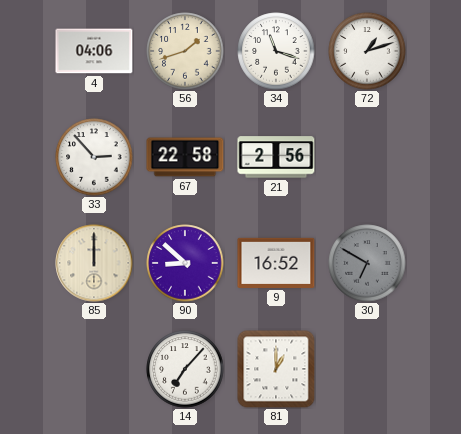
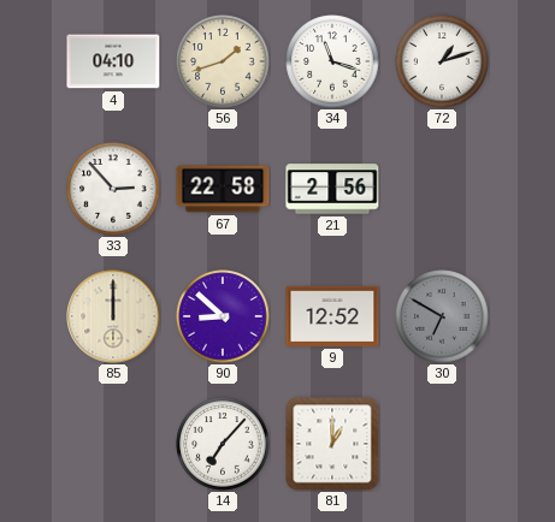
4: 04:06 -> 04:10
9: 16:52 -> 12:52
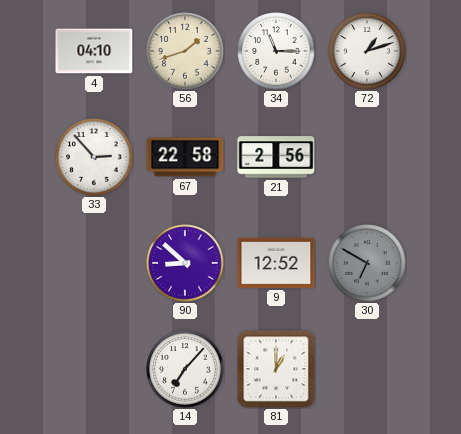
34: 11:18 -> 11:15
85: 12:00 -> none
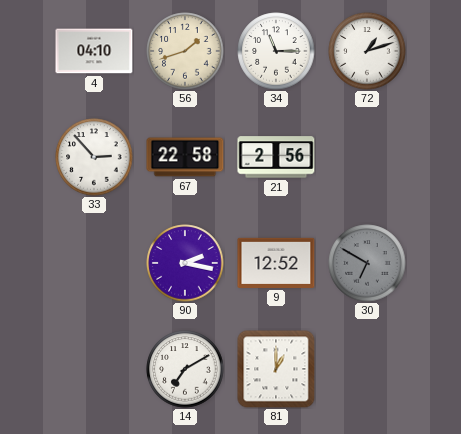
90: 8:52 -> 2:17
14: 7:07 -> 7:10
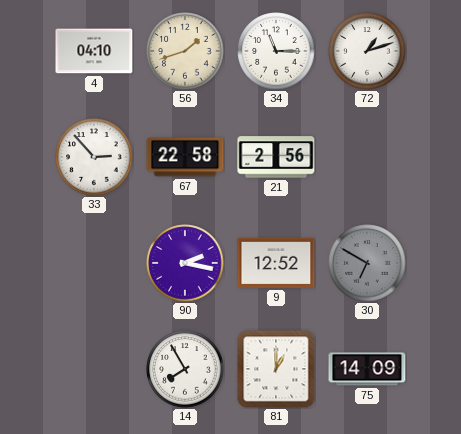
14: 7:10 -> 7:55
75: none -> 14:09
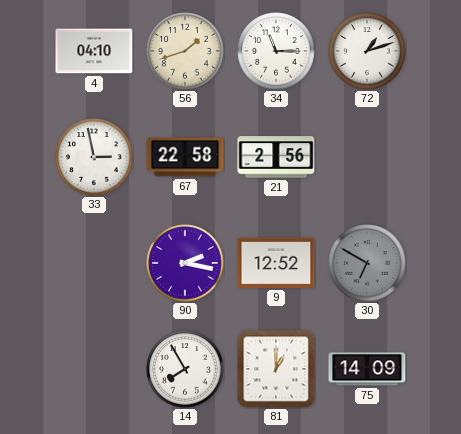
33: 2:53 -> 2:58
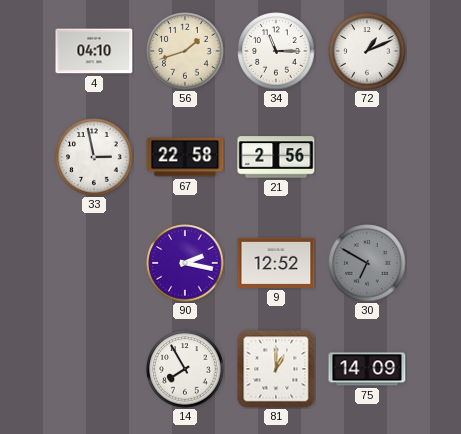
72: 1:12 -> 1:11
